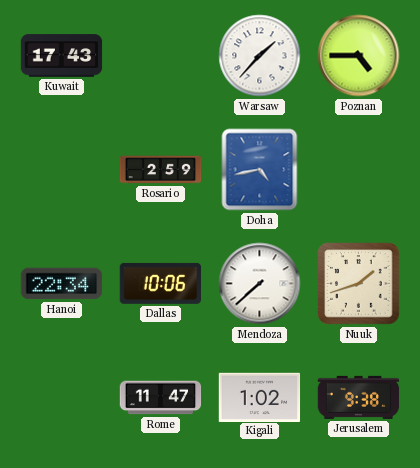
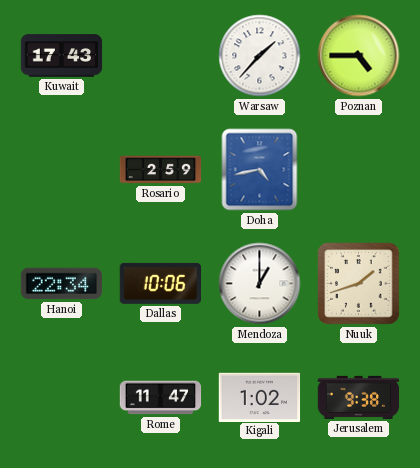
Mendoza: 7:38 -> 1:00
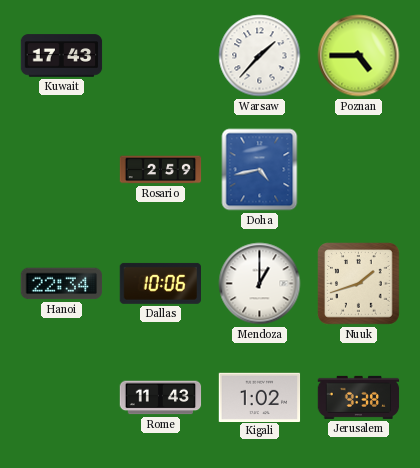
Rome: 11:47 -> 11:43
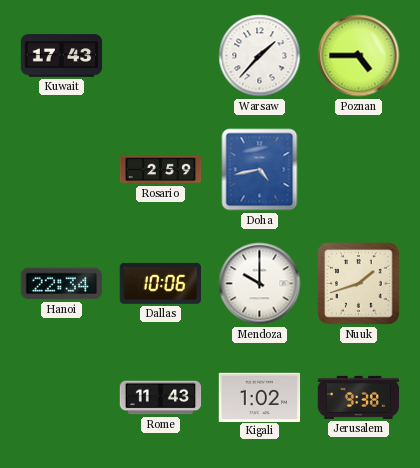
Mendoza: 1:00 -> 10:00
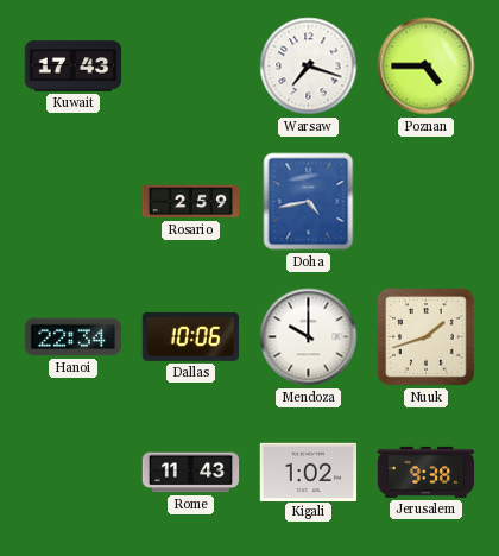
Warsaw: 1:37 -> 7:18
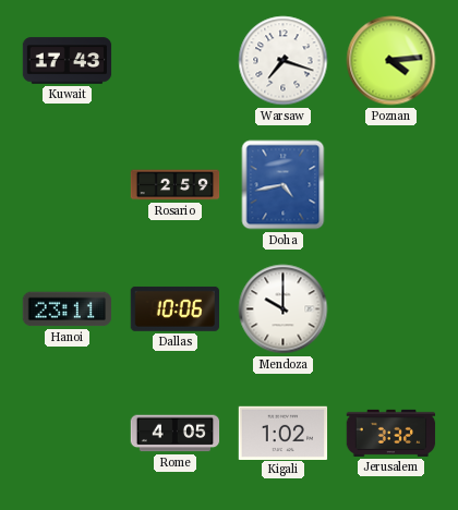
Poznan: 4:45 -> 4:14
Hanoi: 22:34 -> 23:11
Nuuk: 1:42 -> none
Rome: 11:43 -> 4:05
Jerusalem: 9:38 -> 3:32
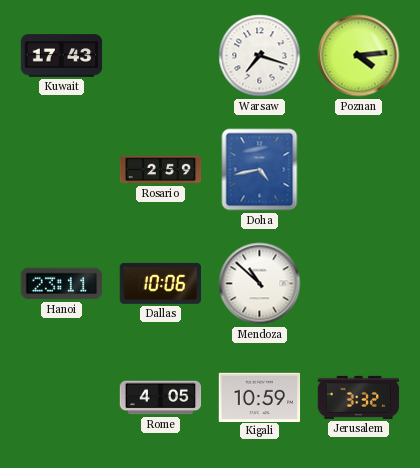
Mendoza: 10:00 -> 10:52
Kigali: 1:02 -> 10:59
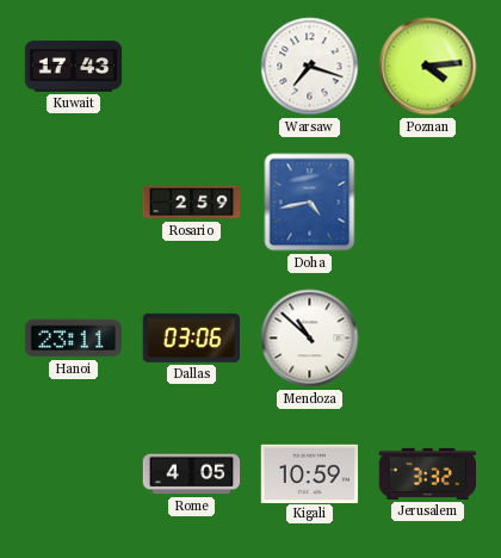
Dallas: 10:06 -> 03:06
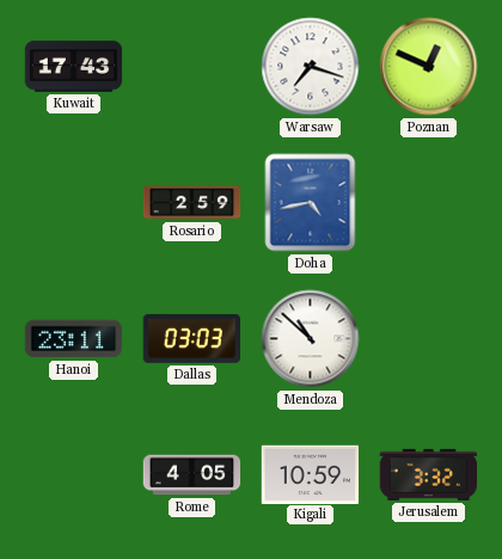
Poznan: 4:14 -> 12:49
Dallas: 03:06 -> 03:03
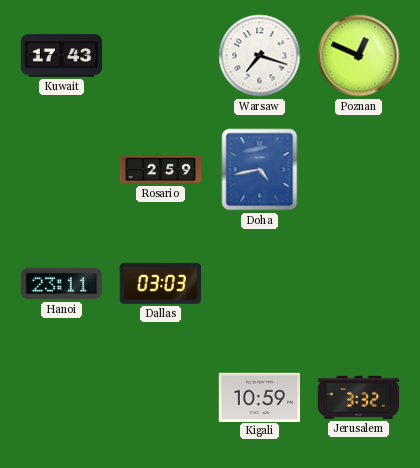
Mendoza: 10:52 -> none
Rome: 4:05 -> none
